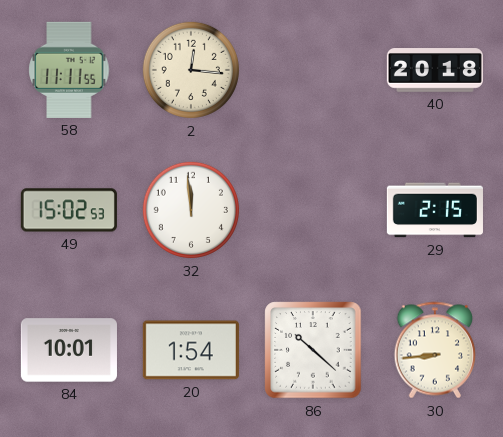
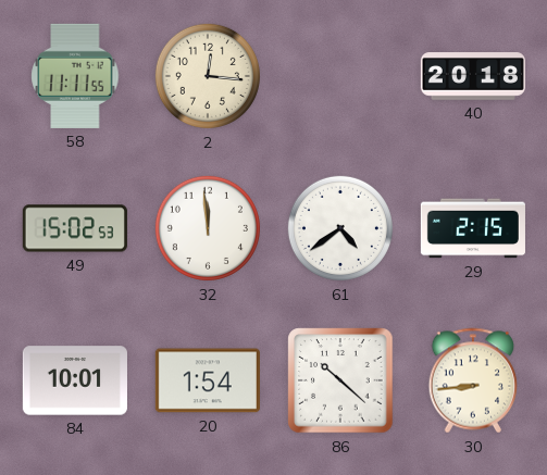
61: none -> 4:39
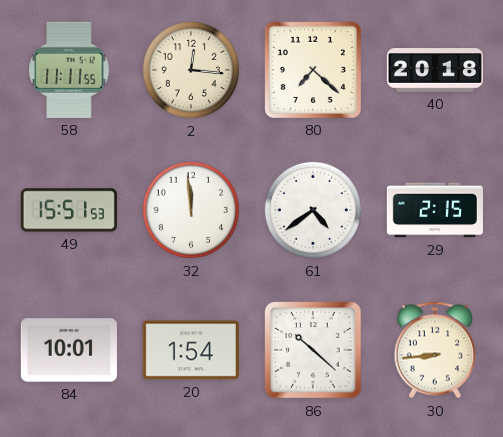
80: none -> 7:22
49: 15:02 -> 15:51
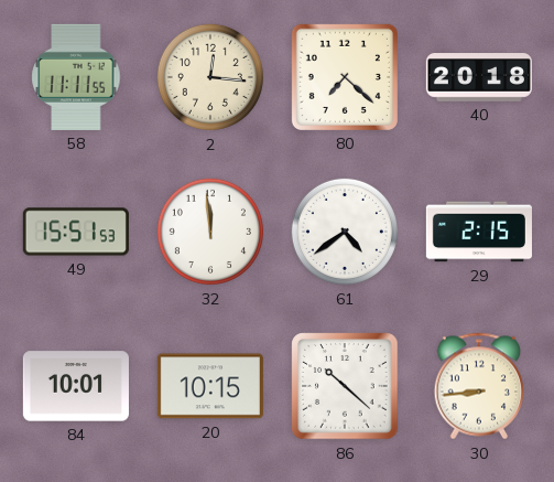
20: 1:54 -> 10:15
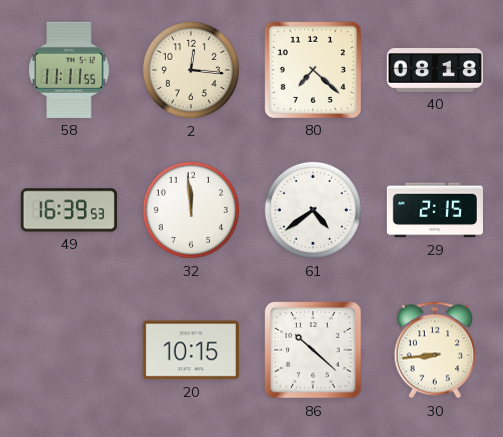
40: 20:18 -> 08:18
49: 15:51 -> 16:39
84: 10:01 -> none
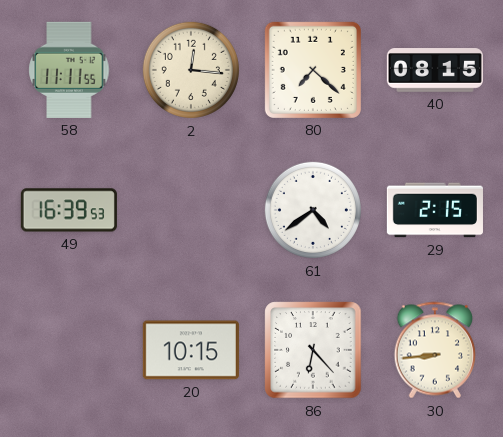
40: 08:18 -> 08:15
32: 11:59 -> none
86: 10:22 -> 6:23
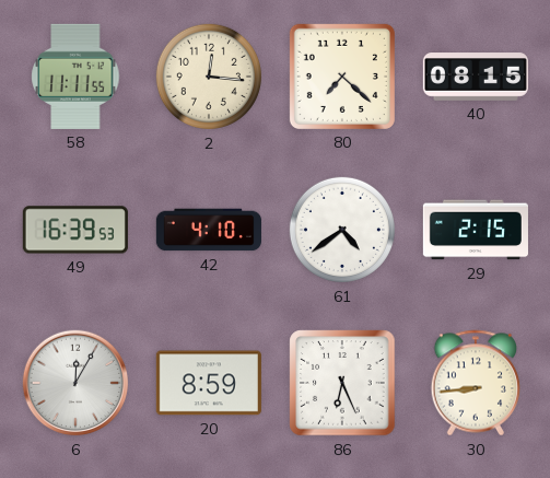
42: none -> 4:10
6: none -> 12:05
20: 10:15 -> 8:59
86: 6:23 -> 6:26
